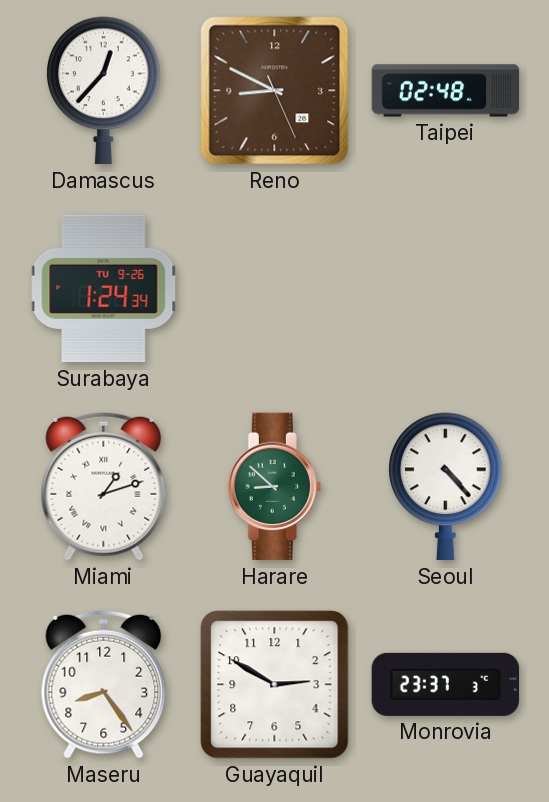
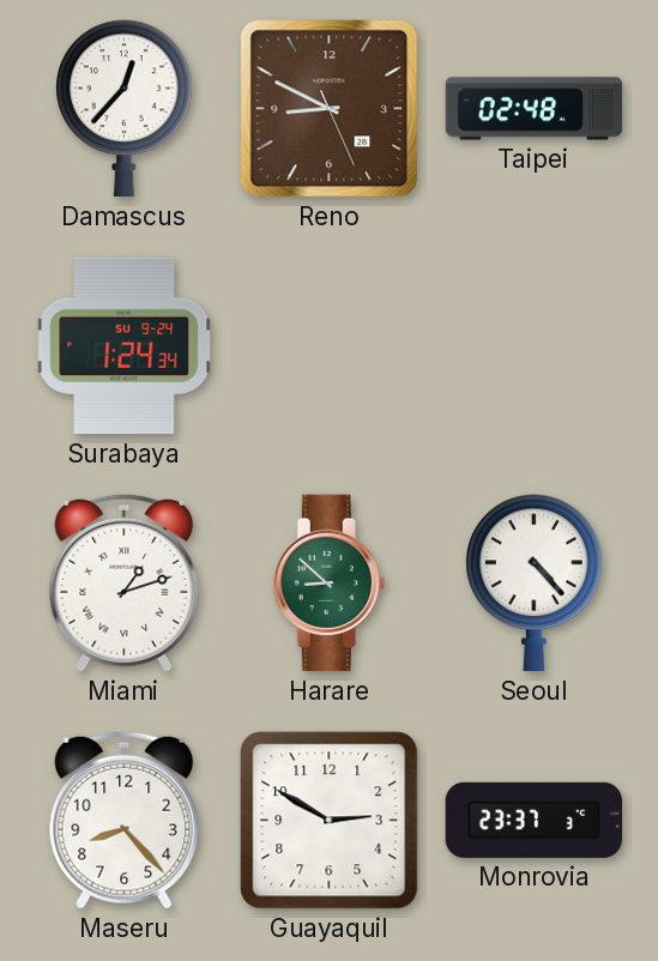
Surabaya date: TU 9-26 -> SU 9-24
Maseru: 8:24 -> 8:23
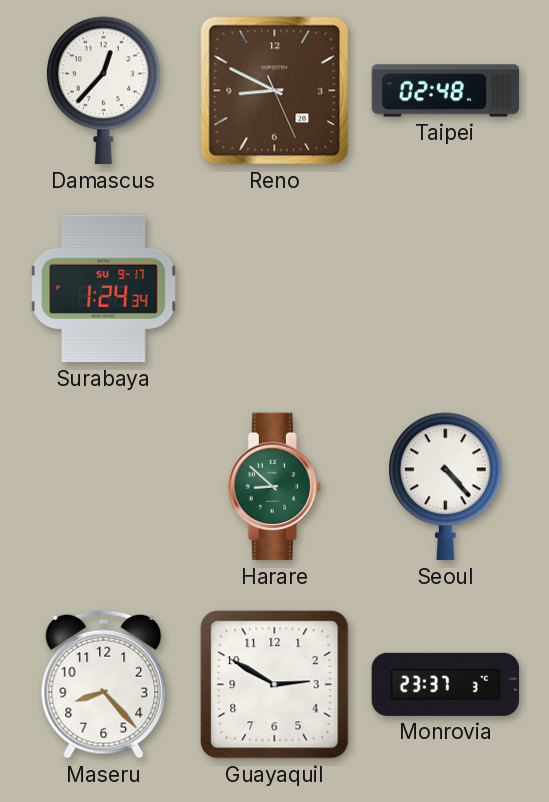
Surabaya date: SU 9-24 -> SU 9-17
Miami: 1:12 -> none
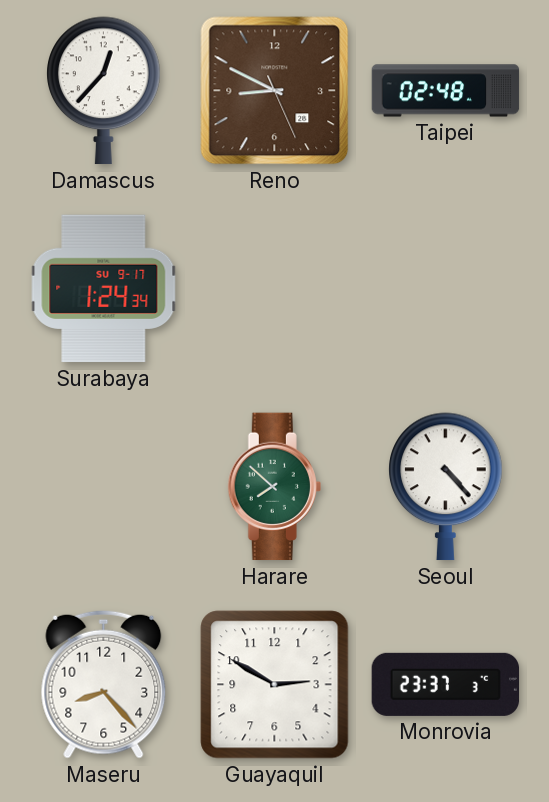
Harare: 8:52 -> 7:52
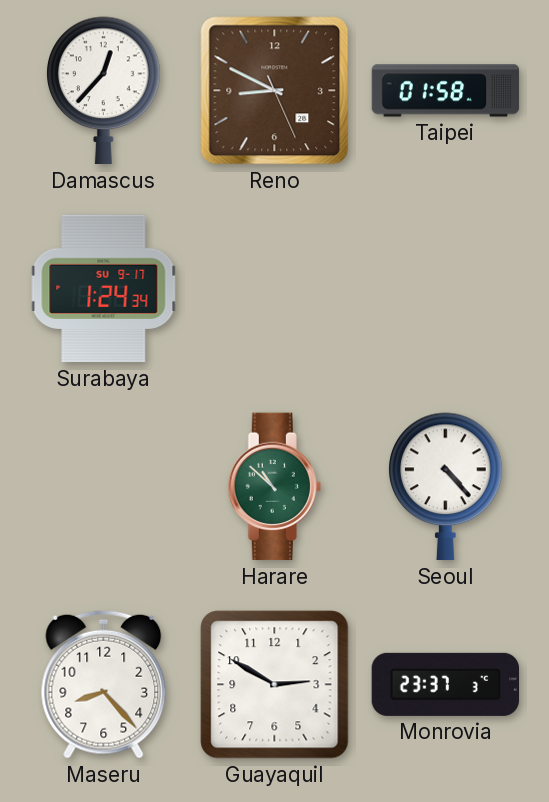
Taipei: 02:48 -> 01:58
Harare: 7:52 -> 10:52
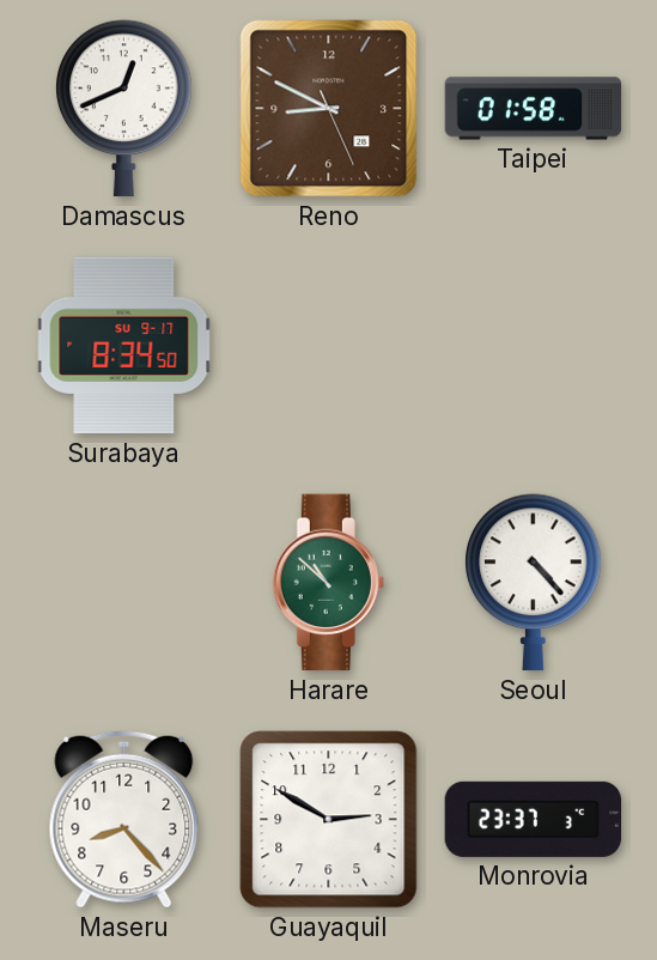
Damascus: 12:37 -> 12:41
Surabaya: 1:24 -> 8:34
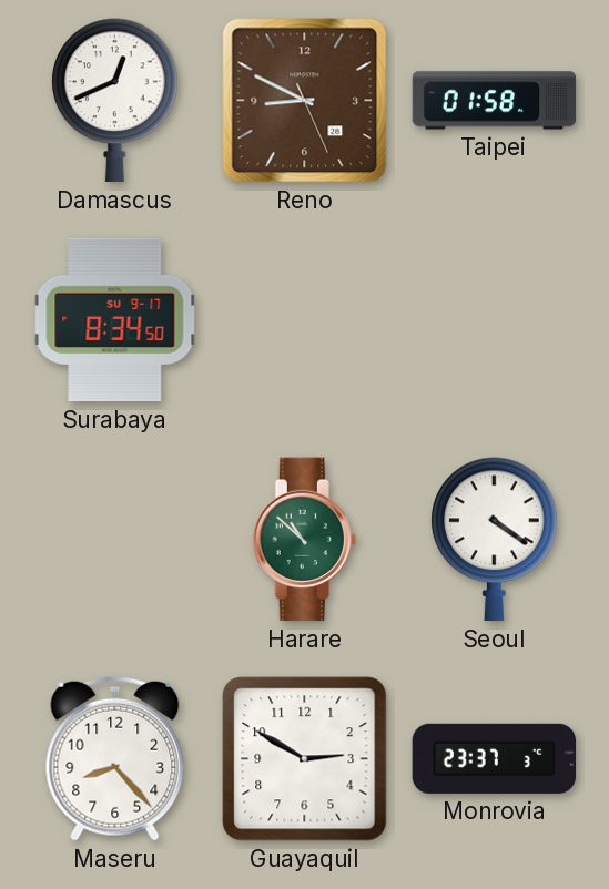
Seoul: 4:23 -> 4:21
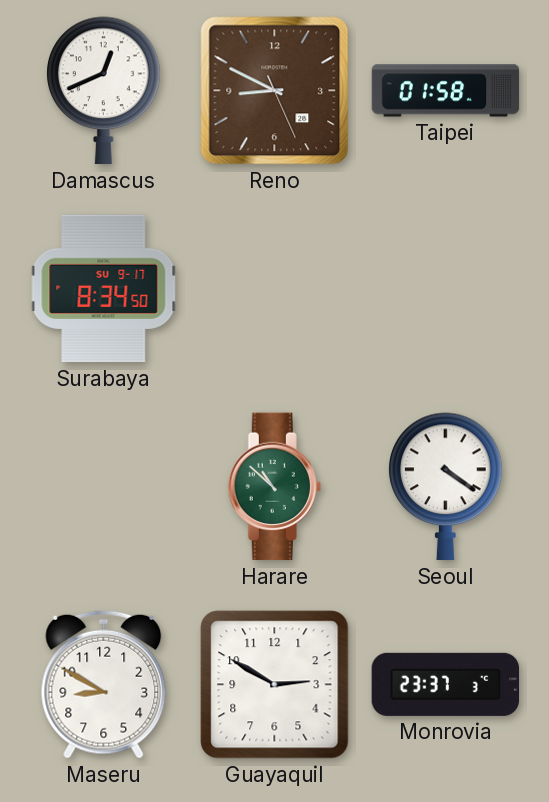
Maseru: 8:23 -> 8:50
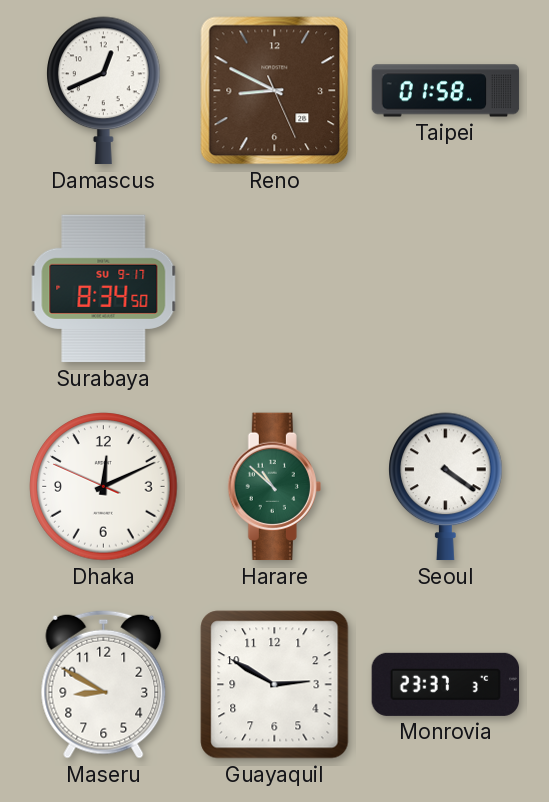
Dhaka: none -> 12:10
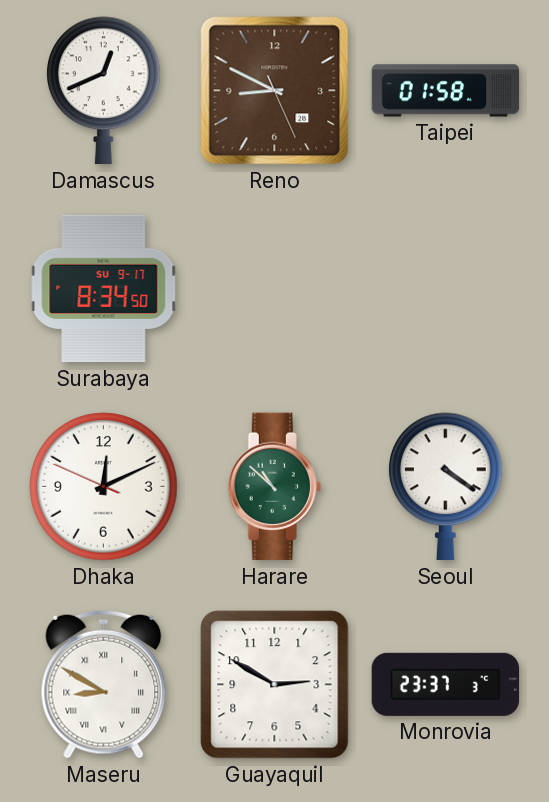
Maseru numerals: Arabic -> Roman
